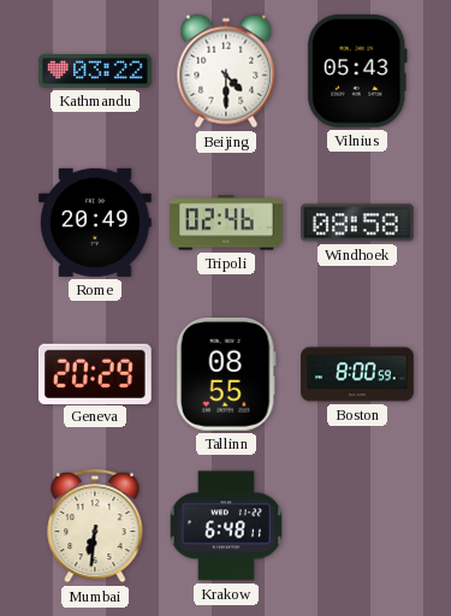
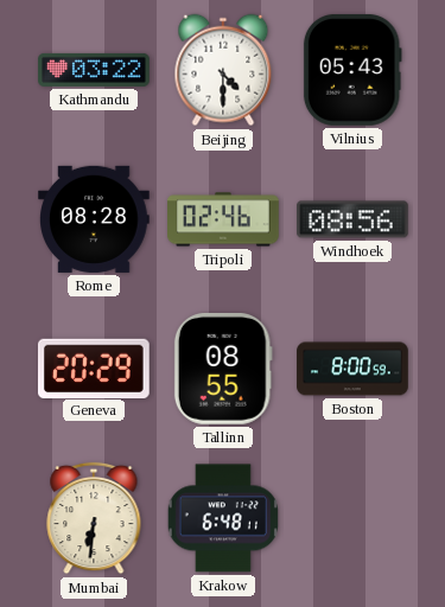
Rome: 20:49 -> 08:28
Windhoek: 08:58 -> 08:56
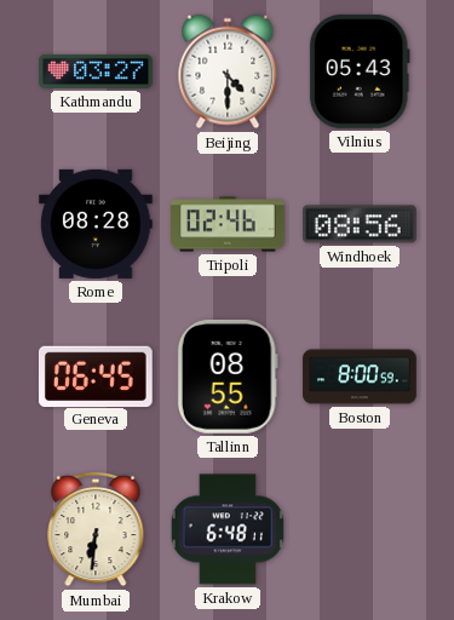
Kathmandu: 03:22 -> 03:27
Geneva: 20:29 -> 06:45
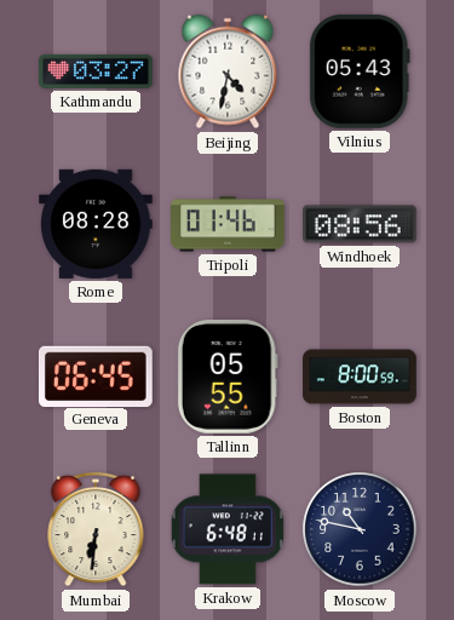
Beijing: 4:30 -> 4:32
Tripoli: 02:46 -> 01:46
Tallinn: 08:55 -> 05:55
Moscow: none -> 10:47
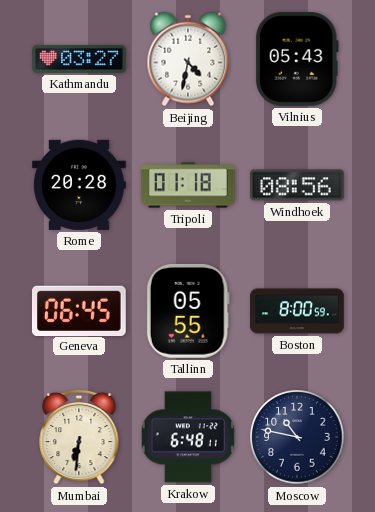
Rome: 08:28 -> 20:28
Tripoli: 01:46 -> 01:18
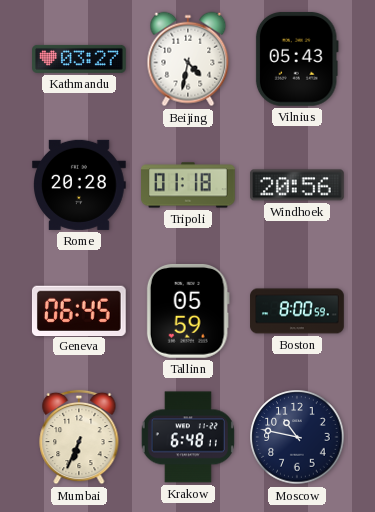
Windhoek: 08:56 -> 20:56
Tallinn: 05:55 -> 05:59
Mumbai: 6:31 -> 6:34
